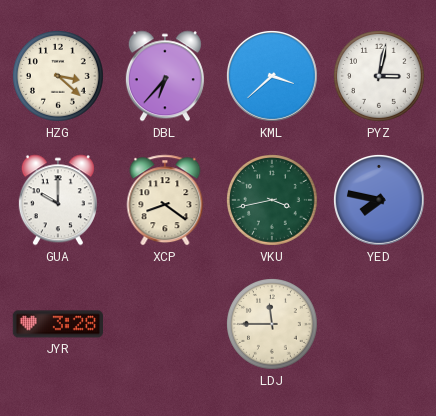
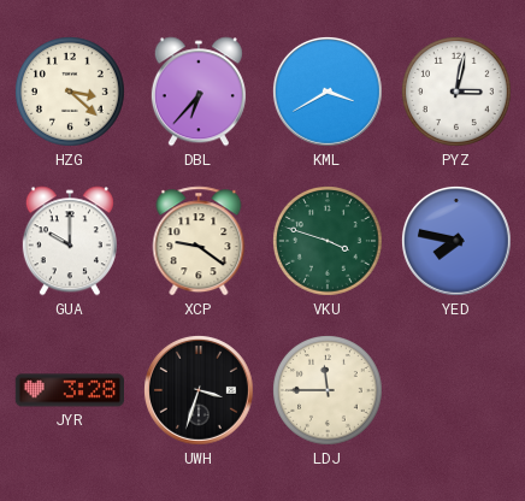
KML: 3:38 -> 3:40
XCP: 8:21 -> 9:21
VKU: 3:43 -> 3:48
UWH: none -> 3:33
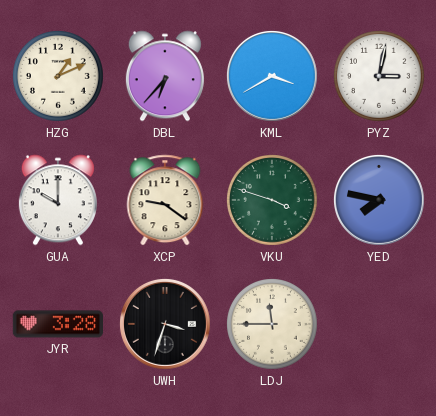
HZG: 3:22 -> 1:11
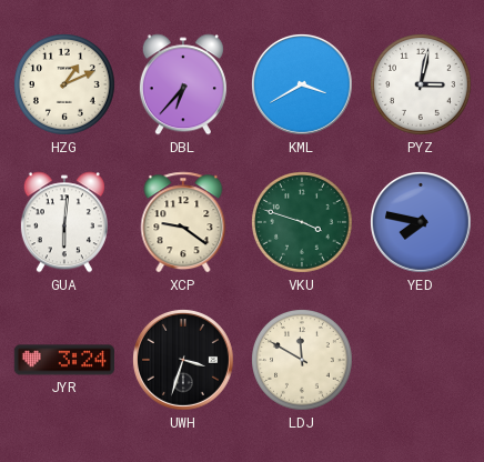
GUA: 10:00 -> 6:01
JYR: 3:28 -> 3:24
LDJ: 11:45 -> 11:50
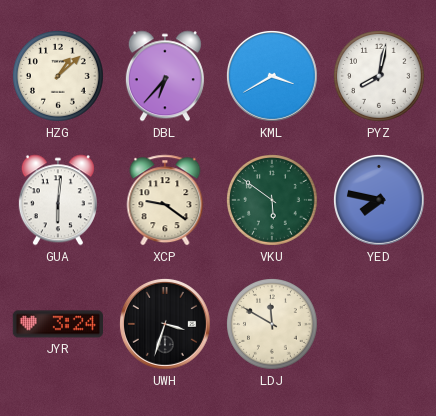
HZG: 1:11 -> 1:08
PYZ: 3:02 -> 8:02
VKU: 3:48 -> 5:51
